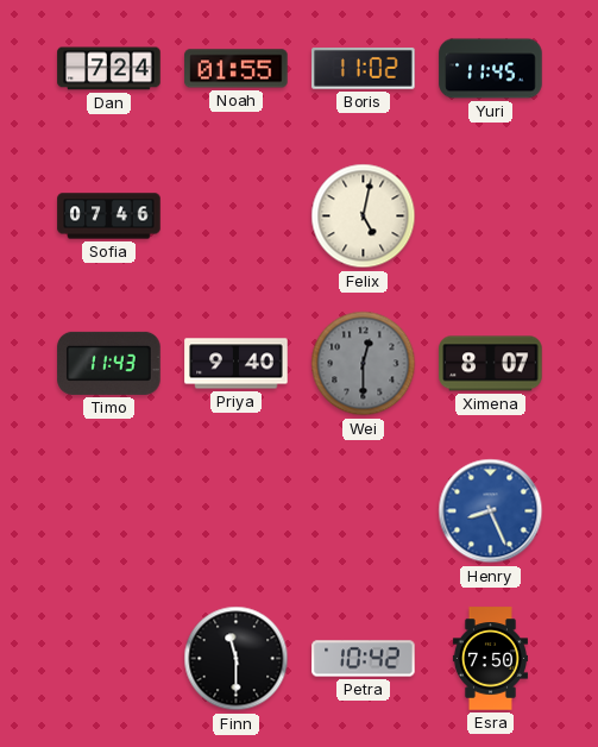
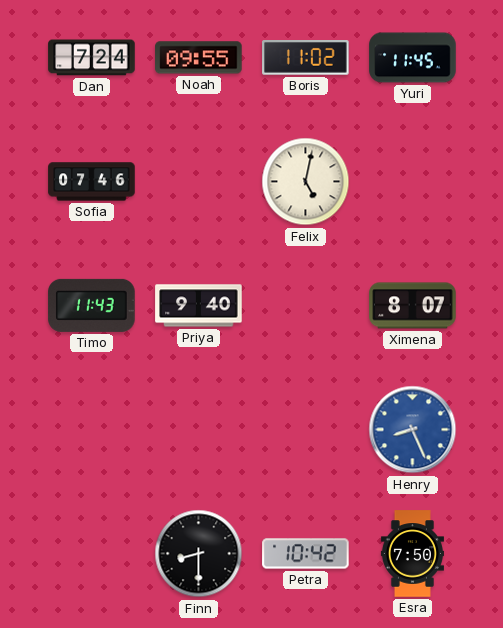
Noah: 01:55 -> 09:55
Wei: 12:30 -> none
Finn: 11:30 -> 8:30
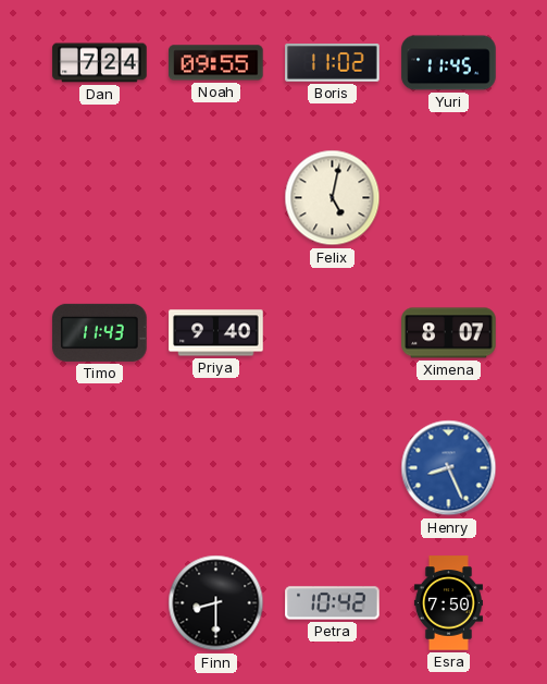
Sofia: 07:46 -> none
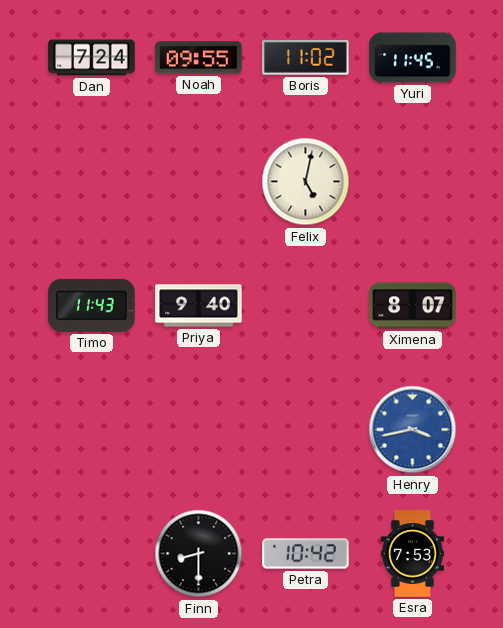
Henry: 8:26 -> 3:43
Esra: 7:50 -> 7:53
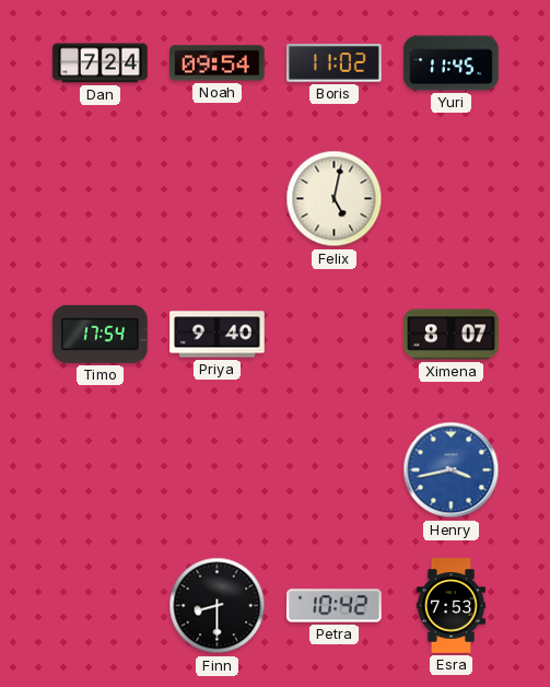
Noah: 09:55 -> 09:54
Timo: 11:43 -> 17:54
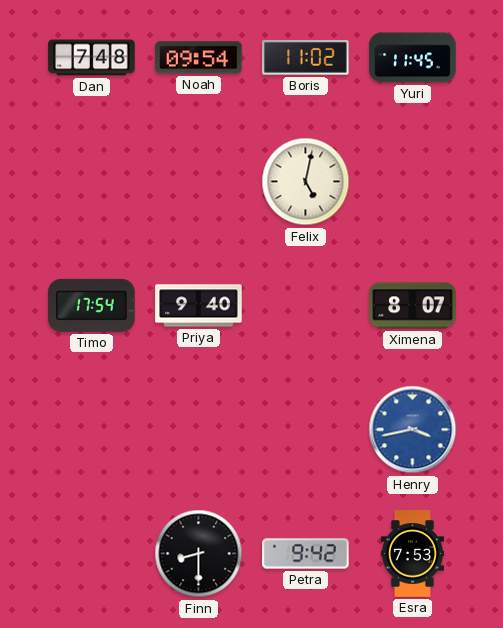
Dan: 7:24 -> 7:48
Petra: 10:42 -> 9:42
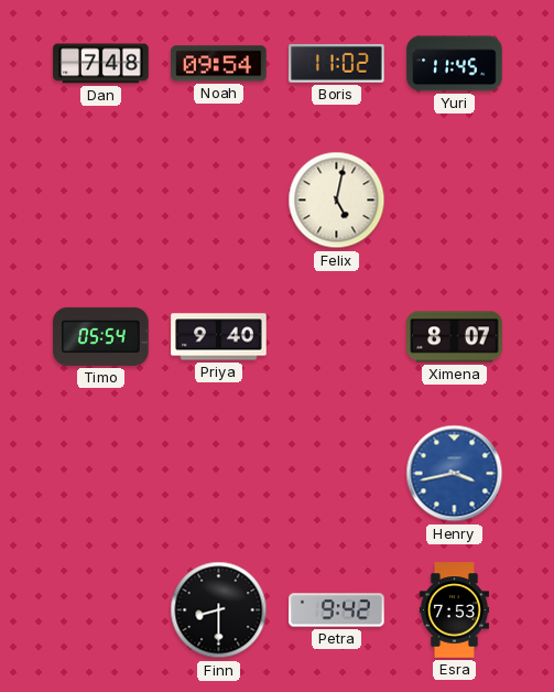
Timo: 17:54 -> 05:54
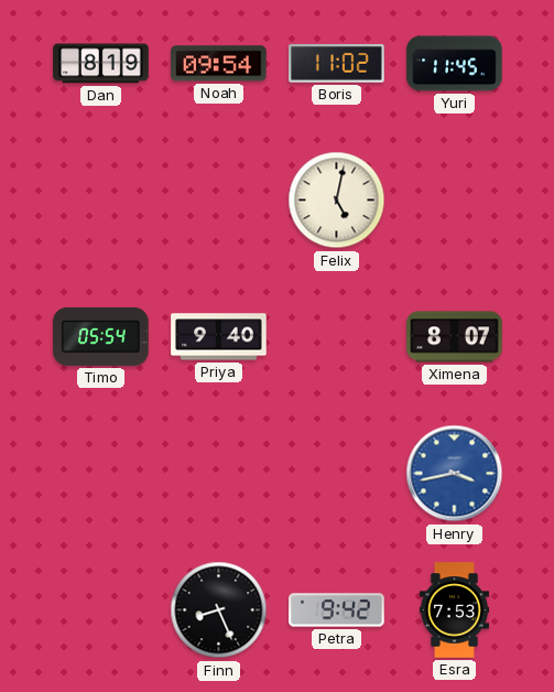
Dan: 7:48 -> 8:19
Finn: 8:30 -> 8:26
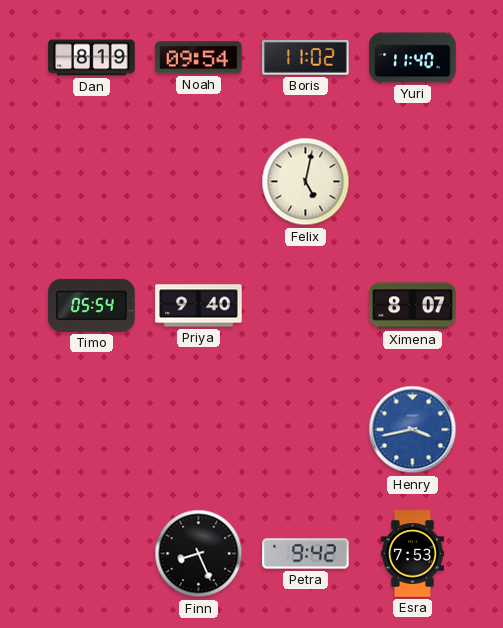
Yuri: 11:45 -> 11:40
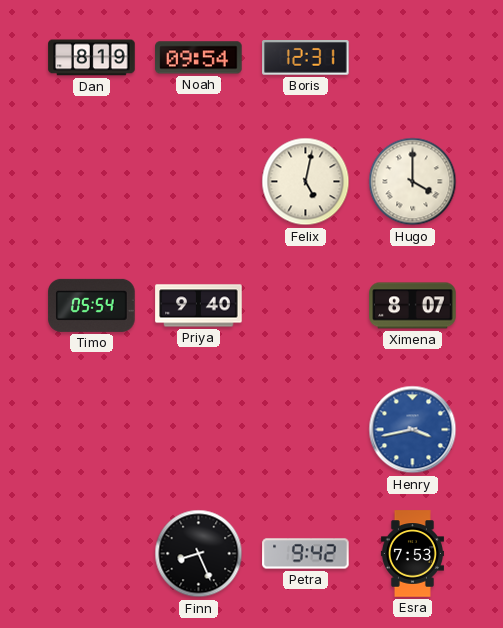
Boris: 11:02 -> 12:31
Yuri: 11:40 -> none
Hugo: none -> 4:00
